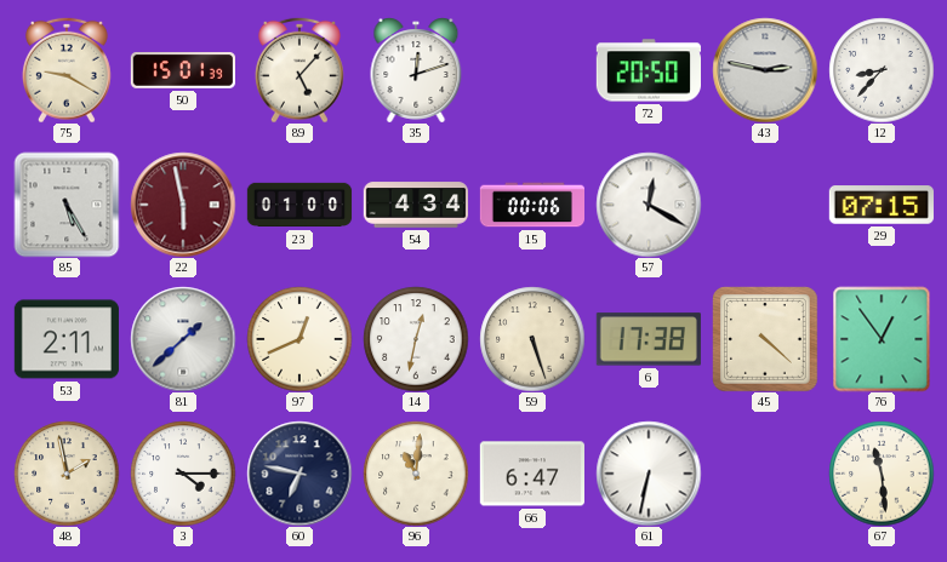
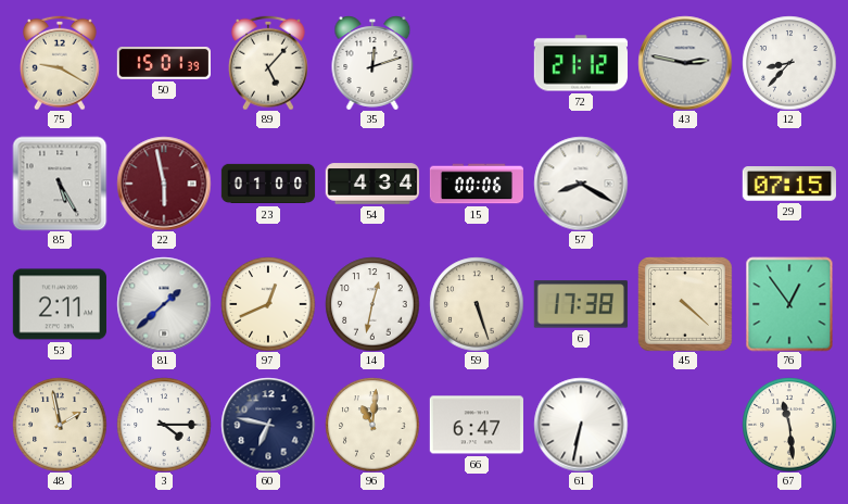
72: 20:50 -> 21:12
57: 12:20 -> 8:20
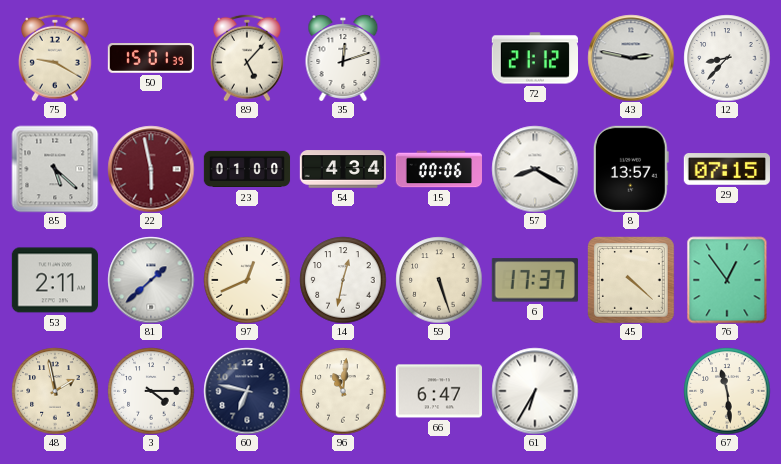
85: 5:25 -> 5:22
8: none -> 13:57
6: 17:38 -> 17:37
61: 6:32 -> 6:35
